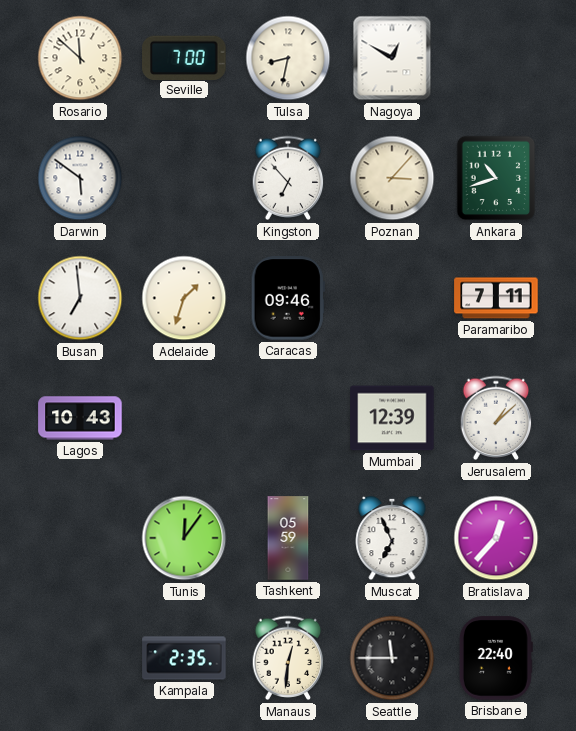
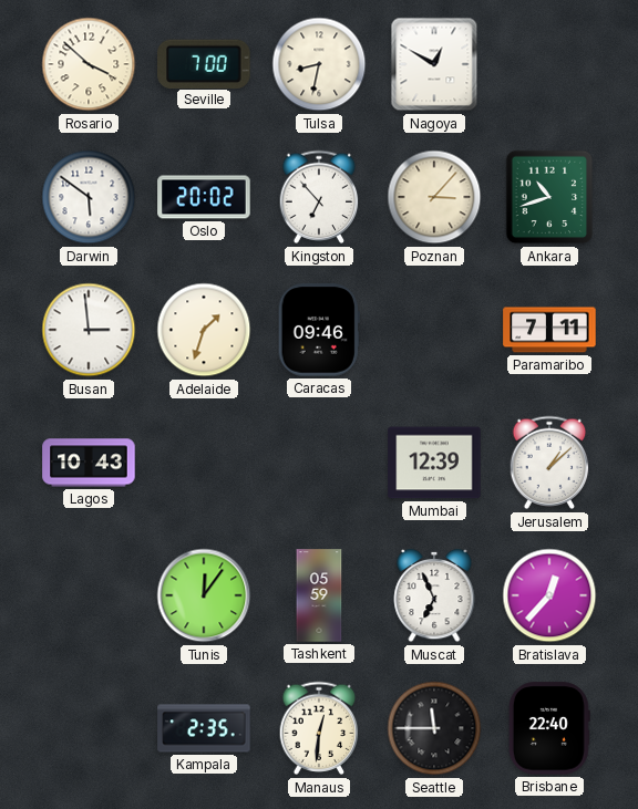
Rosario: 11:52 -> 3:52
Oslo: none -> 20:02
Busan: 6:59 -> 2:59
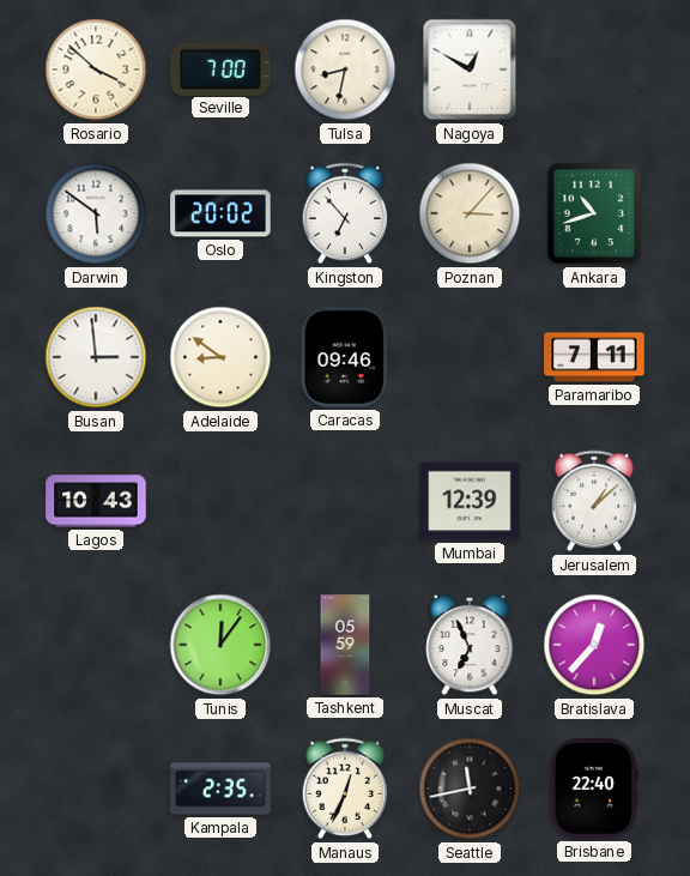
Adelaide: 1:33 -> 8:51
Manaus: 12:31 -> 12:34
Seattle: 11:45 -> 11:43
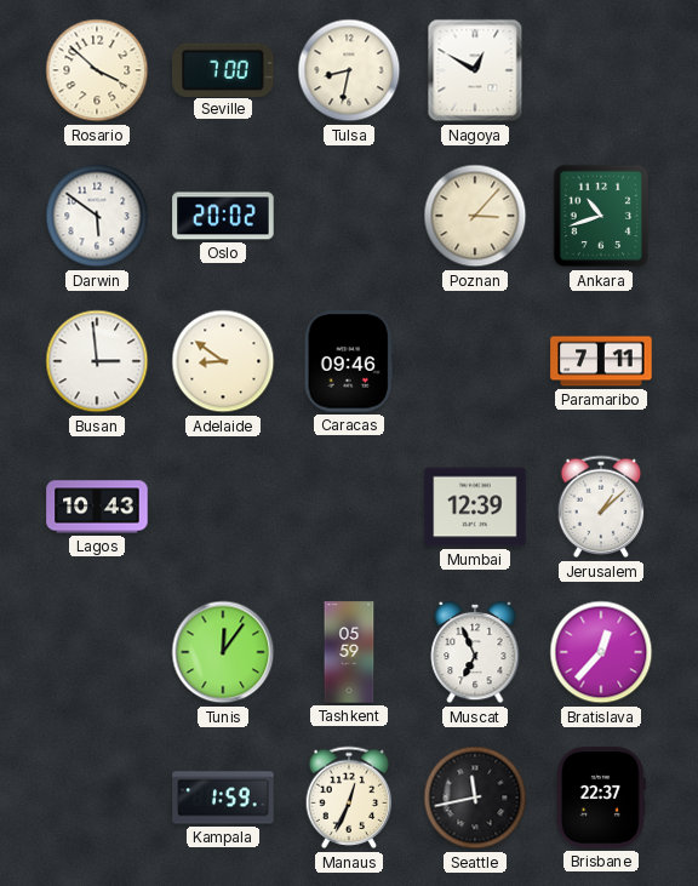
Kingston: 6:53 -> none
Kampala: 2:35 -> 1:59
Brisbane: 22:40 -> 22:37
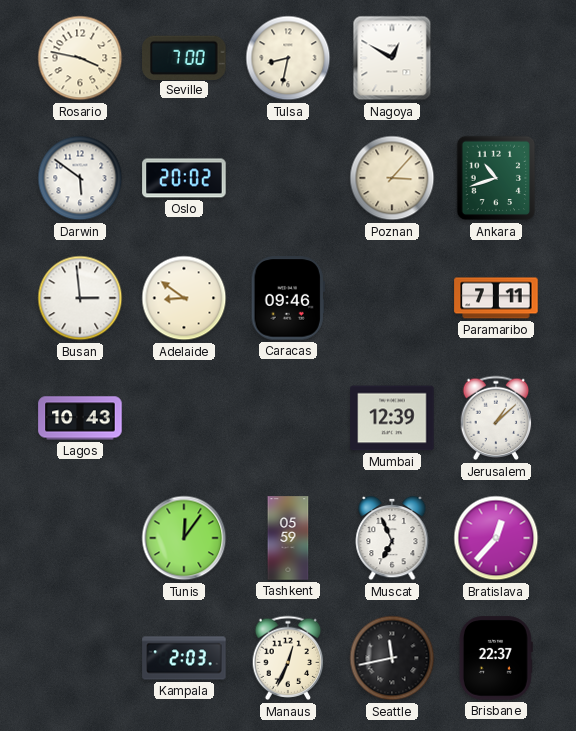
Rosario: 3:52 -> 3:47
Kampala: 1:59 -> 2:03
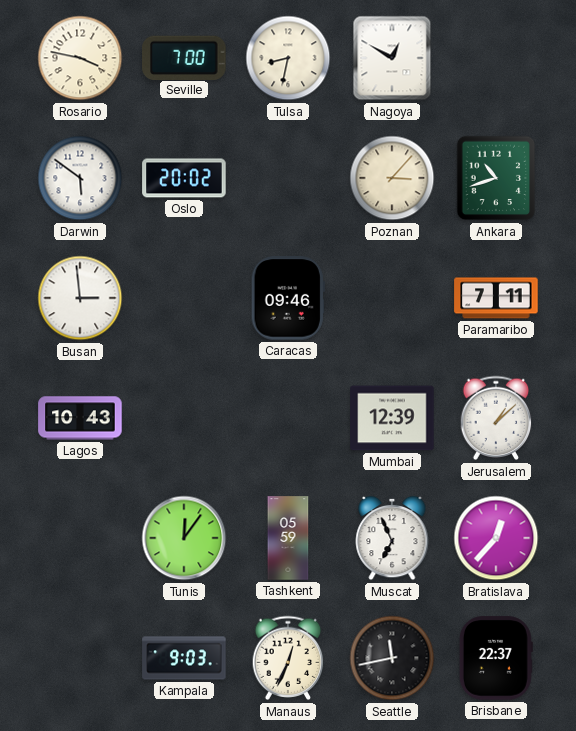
Adelaide: 8:51 -> none
Kampala: 2:03 -> 9:03
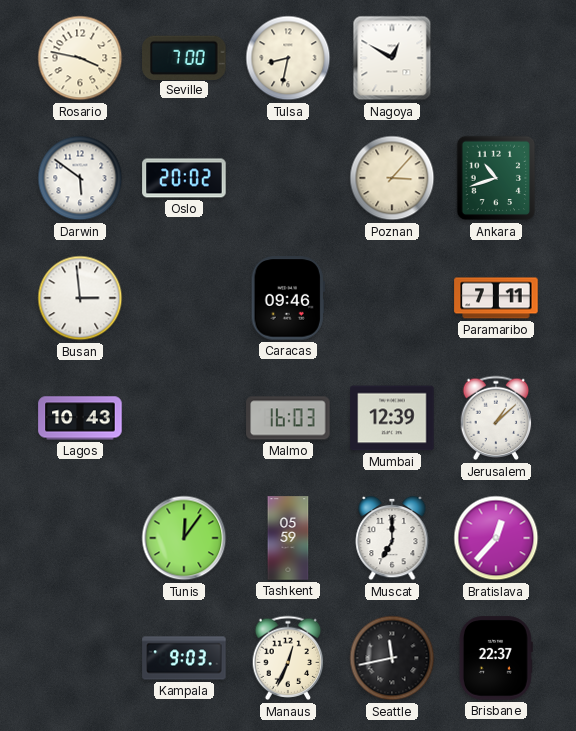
Malmo: none -> 16:03
Muscat: 6:56 -> 7:00
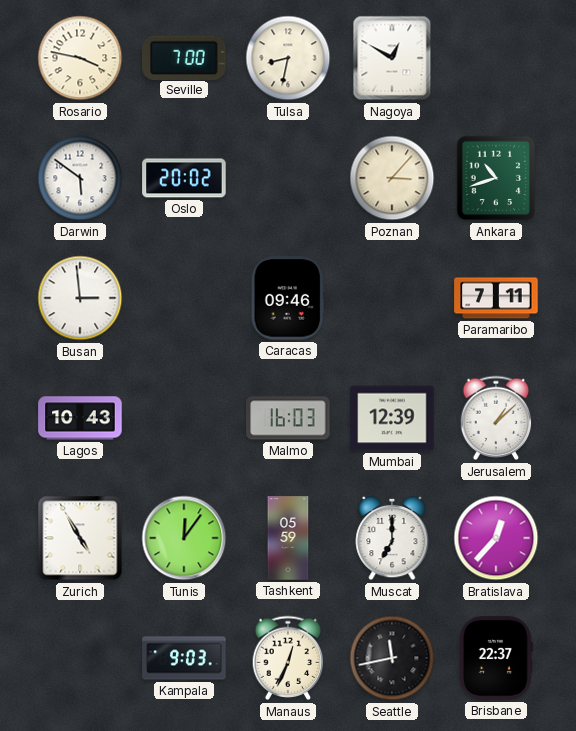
Zurich: none -> 4:55
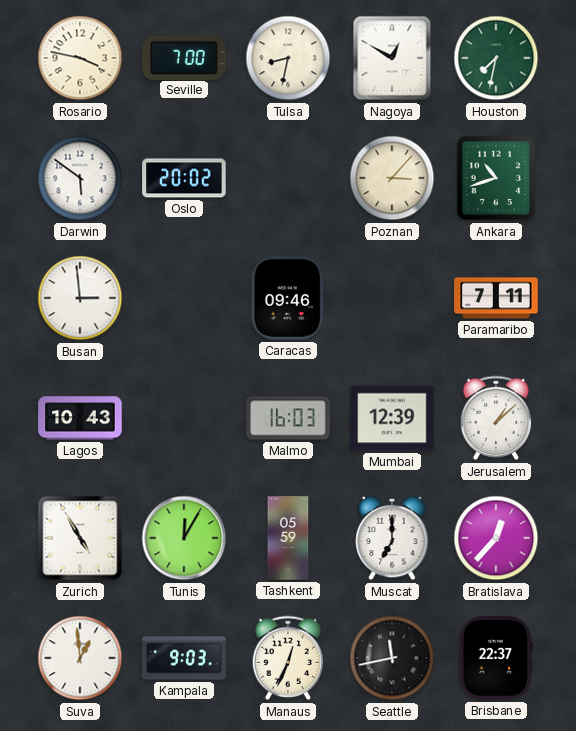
Houston: none -> 7:32
Tunis: 12:06 -> 12:05
Suva: none -> 12:59
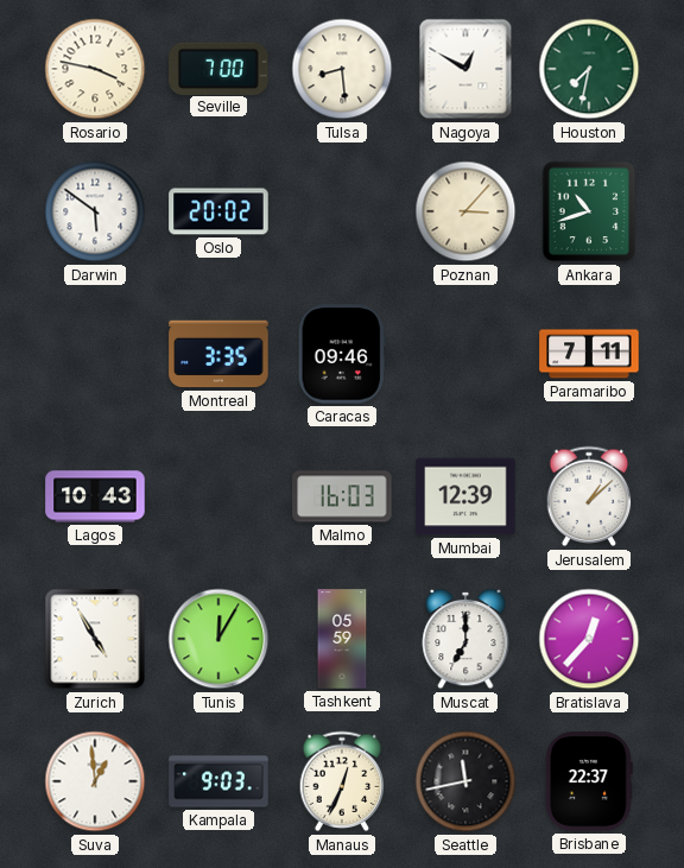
Tulsa: 8:32 -> 8:29
Busan: 2:59 -> none
Montreal: none -> 3:35
